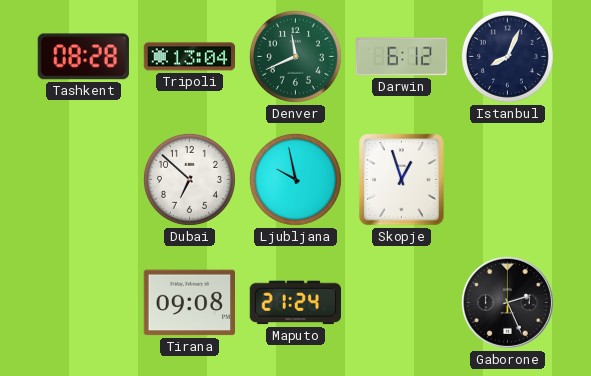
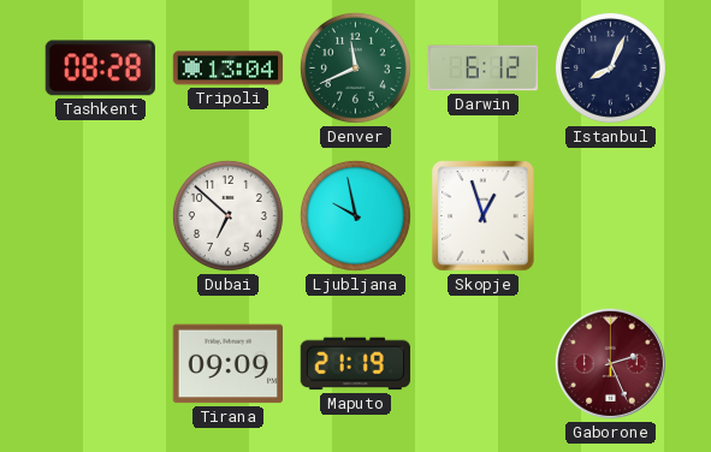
Tirana: 09:08 -> 09:09
Maputo: 21:24 -> 21:19
Gaborone dial: black -> burgundy
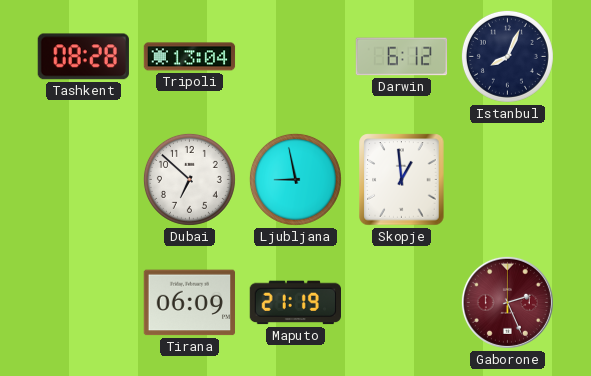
Denver: 11:41 -> none
Ljubljana: 9:58 -> 8:58
Skopje: 12:57 -> 12:59
Tirana: 09:09 -> 06:09
